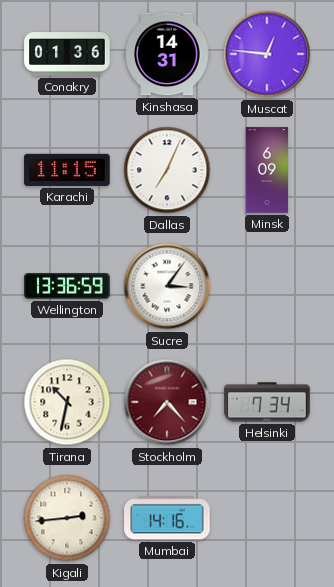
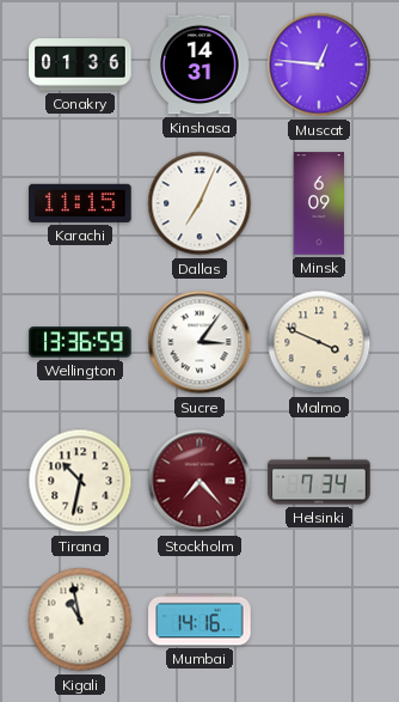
Malmo: none -> 3:49
Kigali: 2:44 -> 10:58
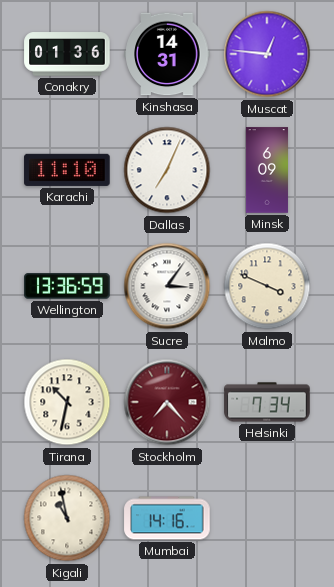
Karachi: 11:15 -> 11:10
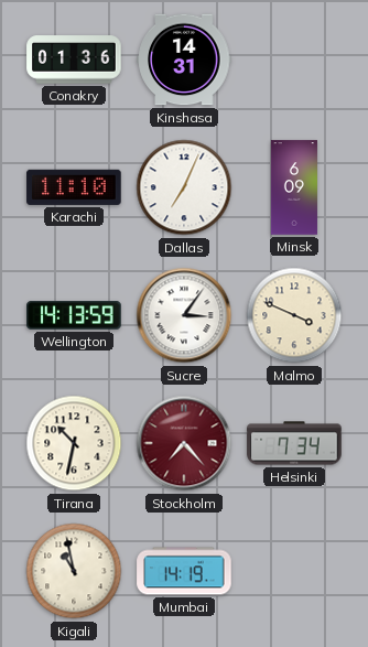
Muscat: 12:46 -> none
Wellington: 13:36 -> 14:13
Mumbai: 14:16 -> 14:19
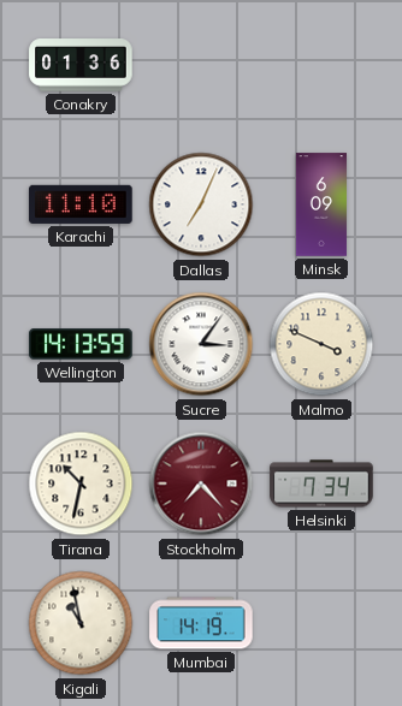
Kinshasa: 14:31 -> none
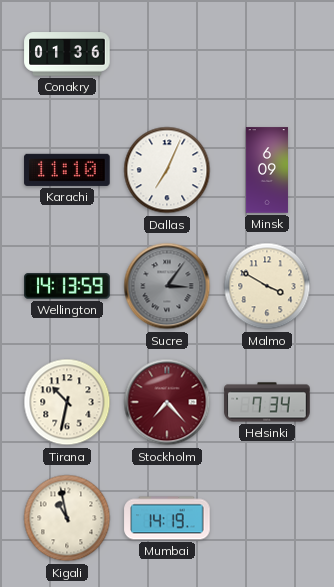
Sucre dial: white -> grey
Malmo: 3:49 -> 3:50
